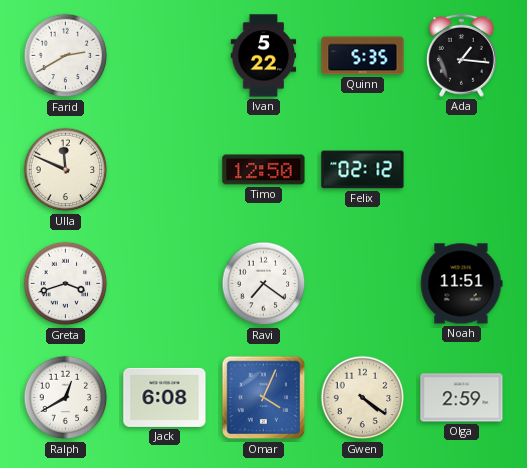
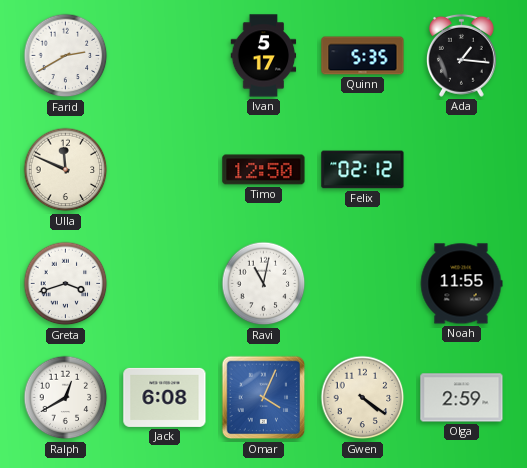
Ivan: 5:22 -> 5:17
Ravi: 7:21 -> 11:02
Noah: 11:51 -> 11:55
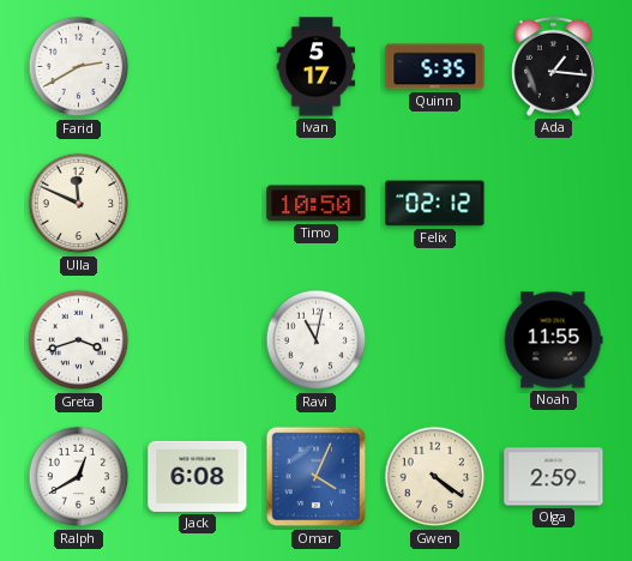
Timo: 12:50 -> 10:50
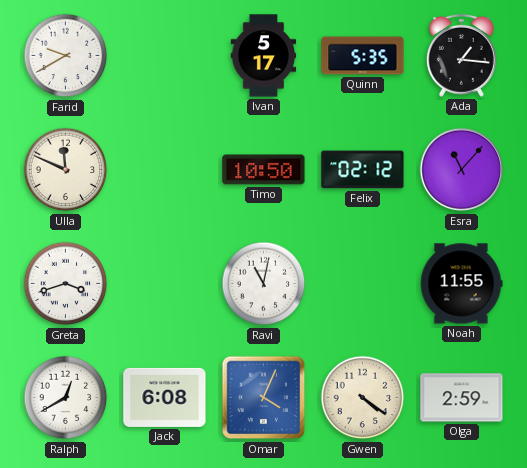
Farid: 2:40 -> 9:40
Esra: none -> 11:07
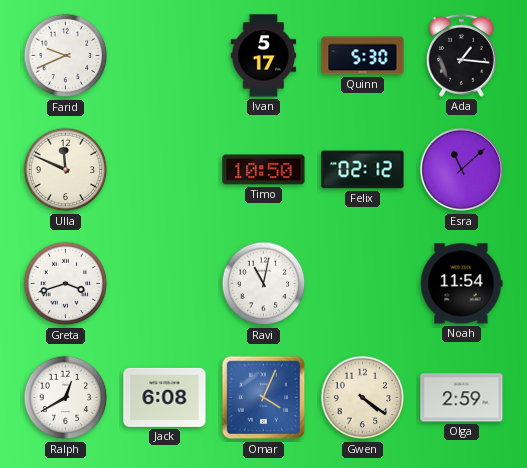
Farid: 9:40 -> 9:41
Quinn: 5:35 -> 5:30
Esra: 11:07 -> 11:08
Noah: 11:55 -> 11:54
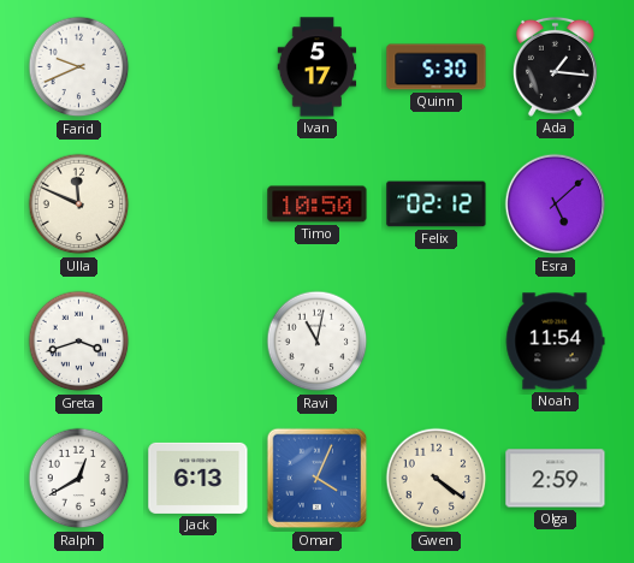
Esra: 11:08 -> 5:08
Jack: 6:08 -> 6:13
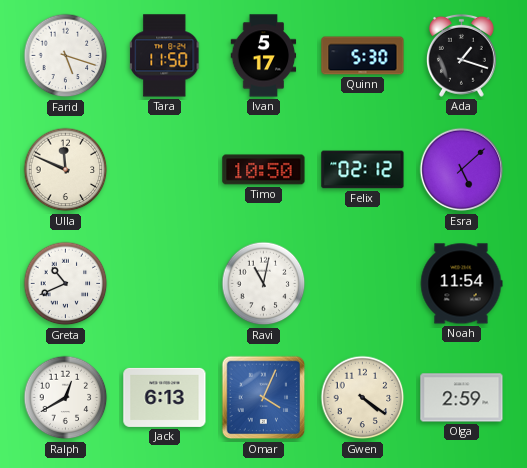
Farid: 9:41 -> 5:18
Tara: none -> 11:50
Ada: 1:16 -> 1:18
Greta: 3:42 -> 10:41
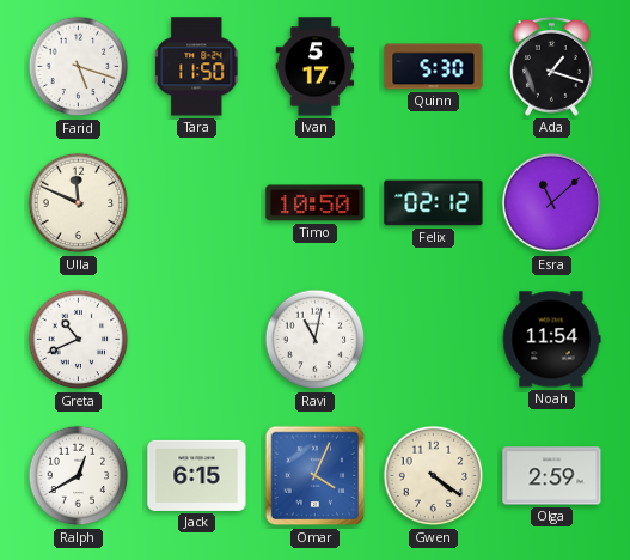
Esra: 5:08 -> 11:08
Jack: 6:13 -> 6:15
